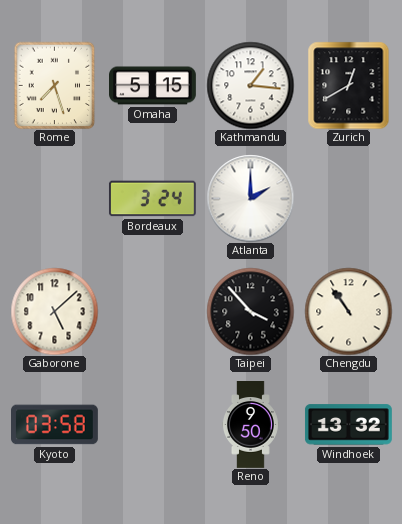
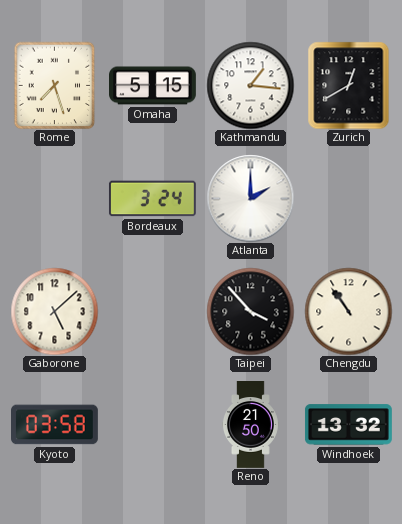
Reno: 9:50 -> 21:50
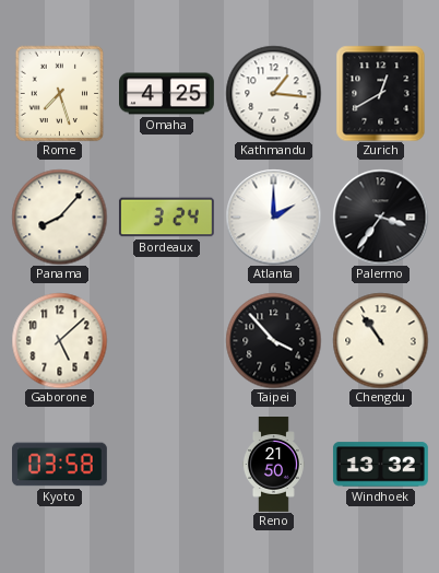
Omaha: 5:15 -> 4:25
Panama: none -> 8:07
Palermo: none -> 3:36
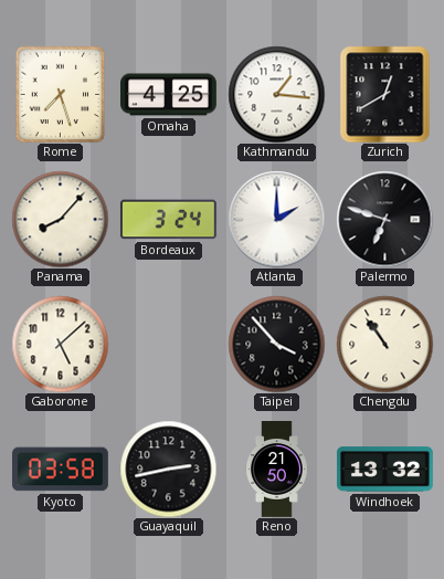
Palermo: 3:36 -> 6:48
Guayaquil: none -> 2:43
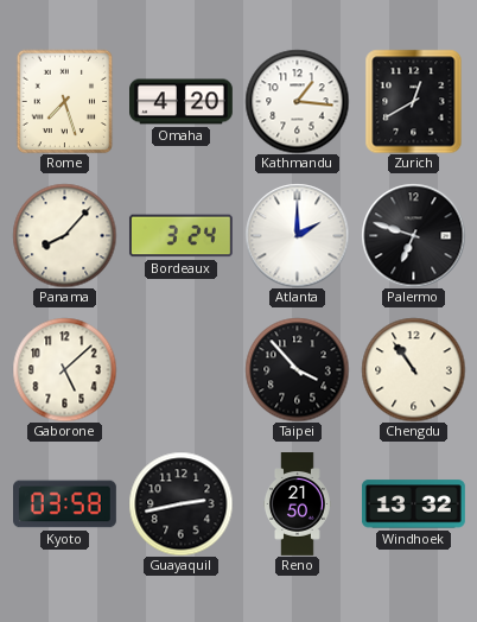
Omaha: 4:25 -> 4:20
